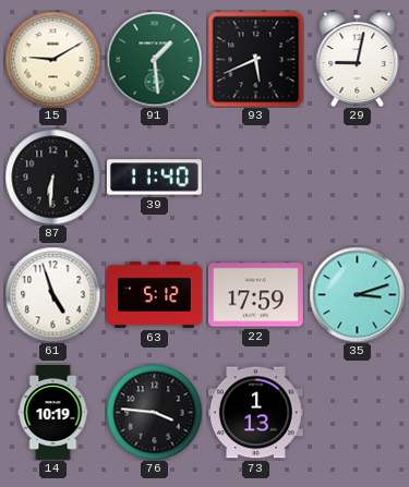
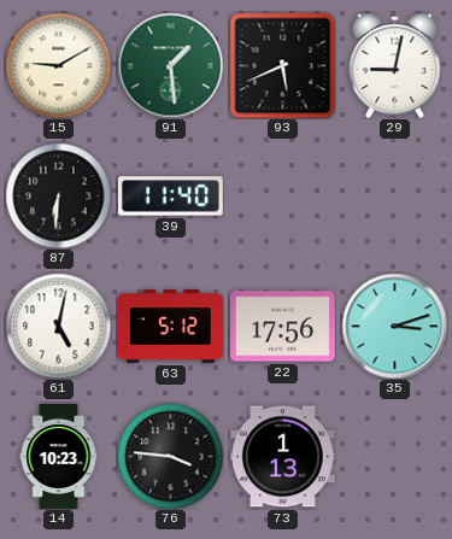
61: 4:57 -> 5:02
22: 17:59 -> 17:56
14: 10:19 -> 10:23
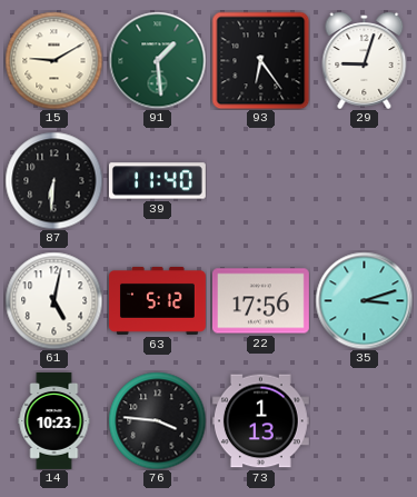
93: 5:41 -> 6:24
29: 9:02 -> 9:03
